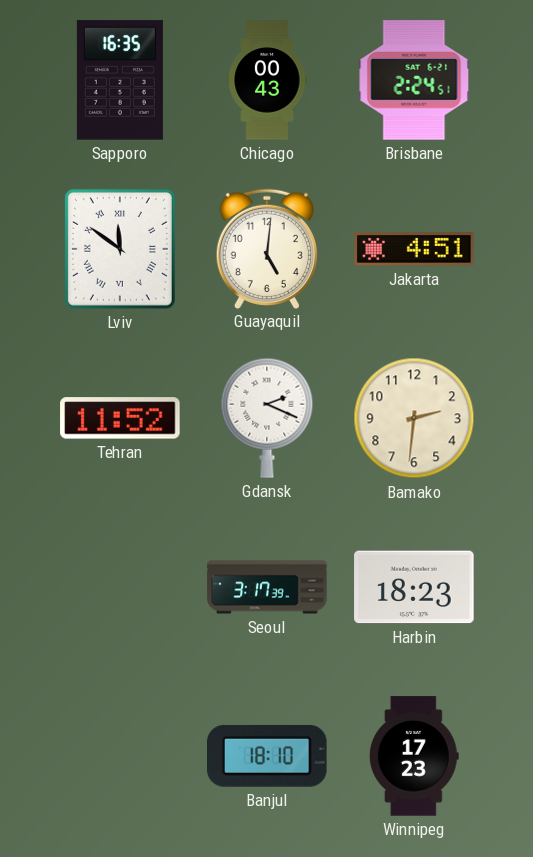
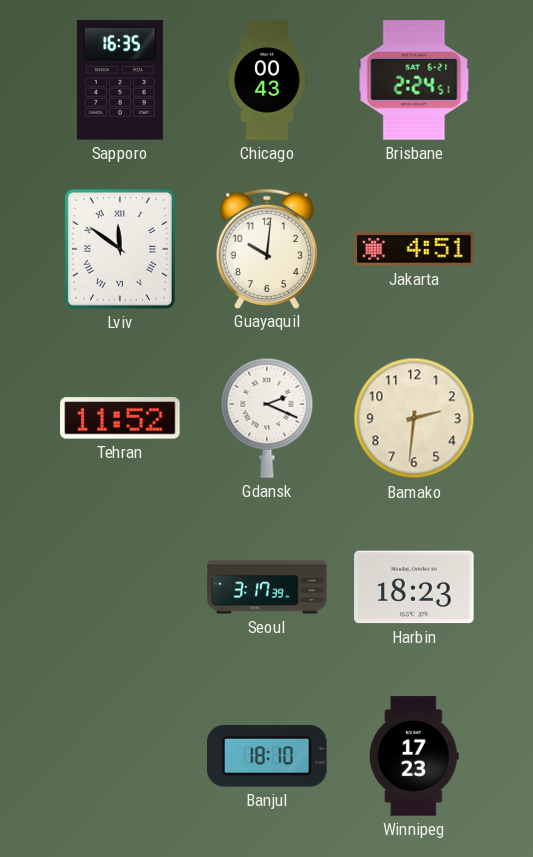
Guayaquil: 5:01 -> 10:01
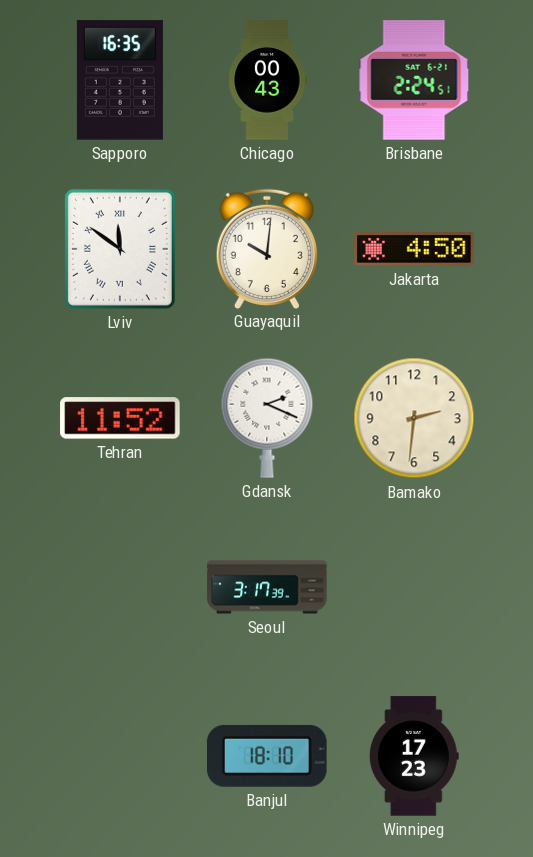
Jakarta: 4:51 -> 4:50
Harbin: 18:23 -> none
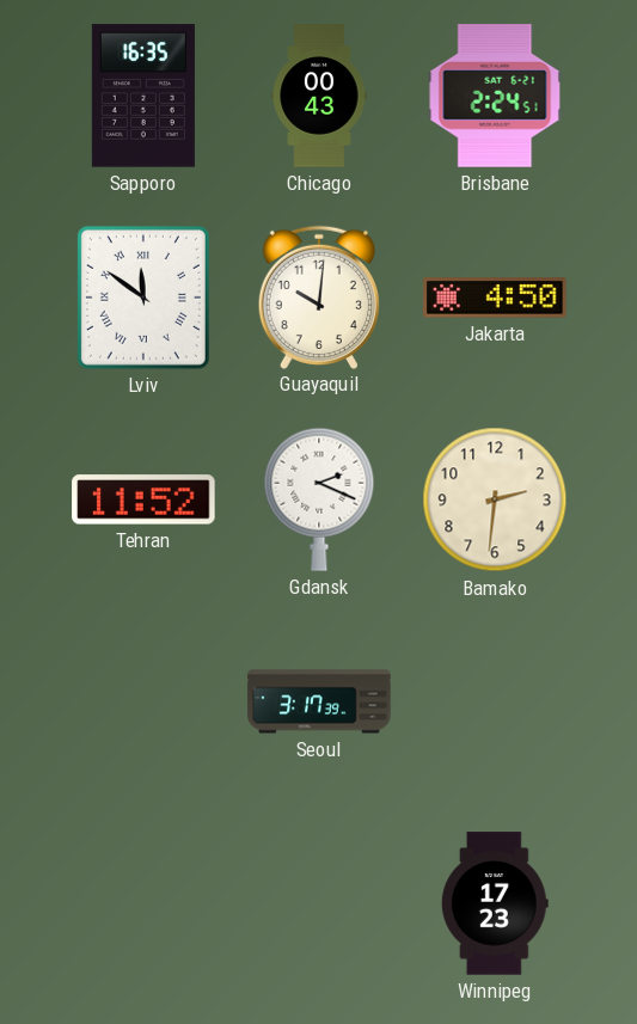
Banjul: 18:10 -> none
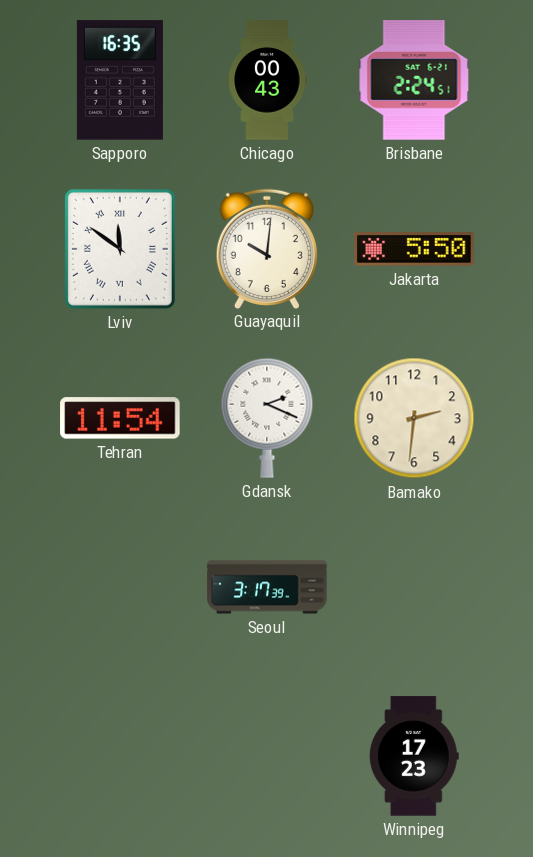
Jakarta: 4:50 -> 5:50
Tehran: 11:52 -> 11:54
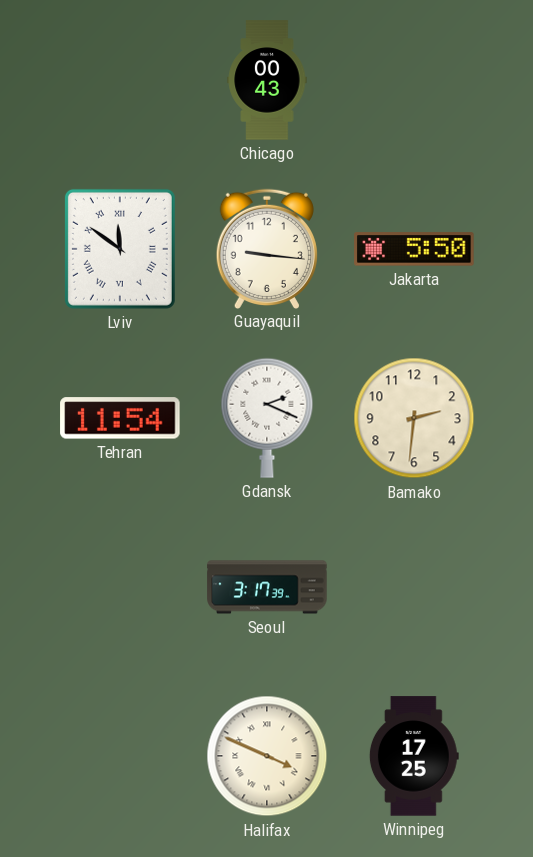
Sapporo: 16:35 -> none
Brisbane: 2:24 -> none
Guayaquil: 10:01 -> 9:16
Halifax: none -> 3:49
Winnipeg: 17:23 -> 17:25
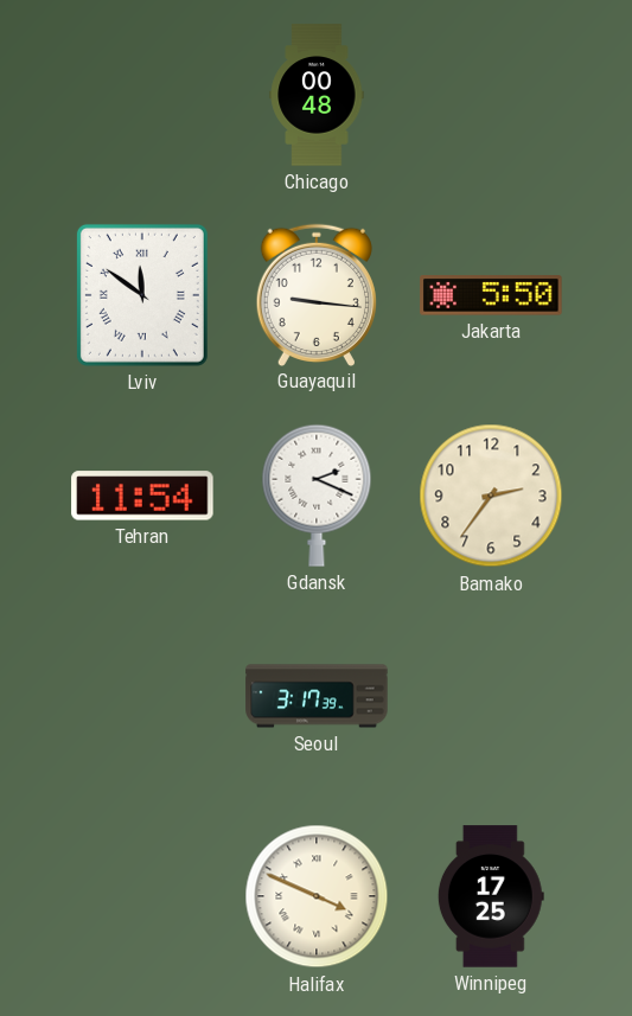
Chicago: 00:43 -> 00:48
Bamako: 2:31 -> 2:36
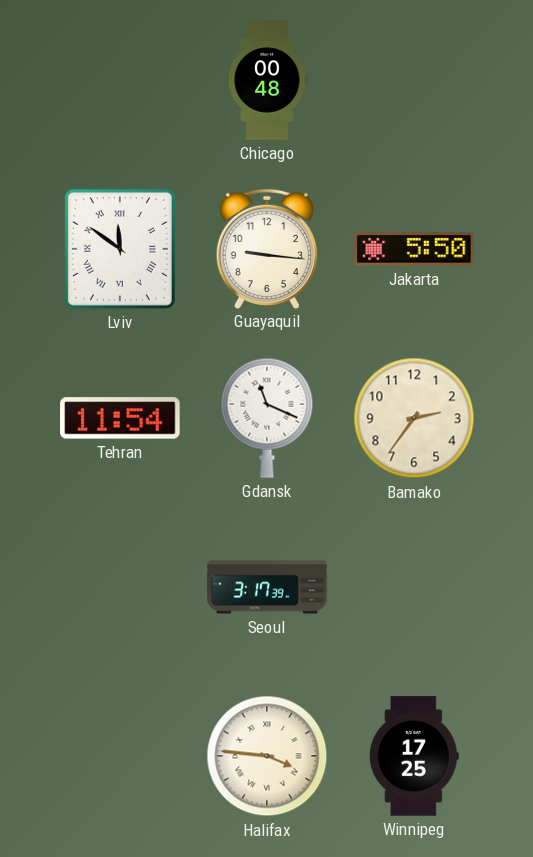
Gdansk: 2:19 -> 11:19
Halifax: 3:49 -> 3:46
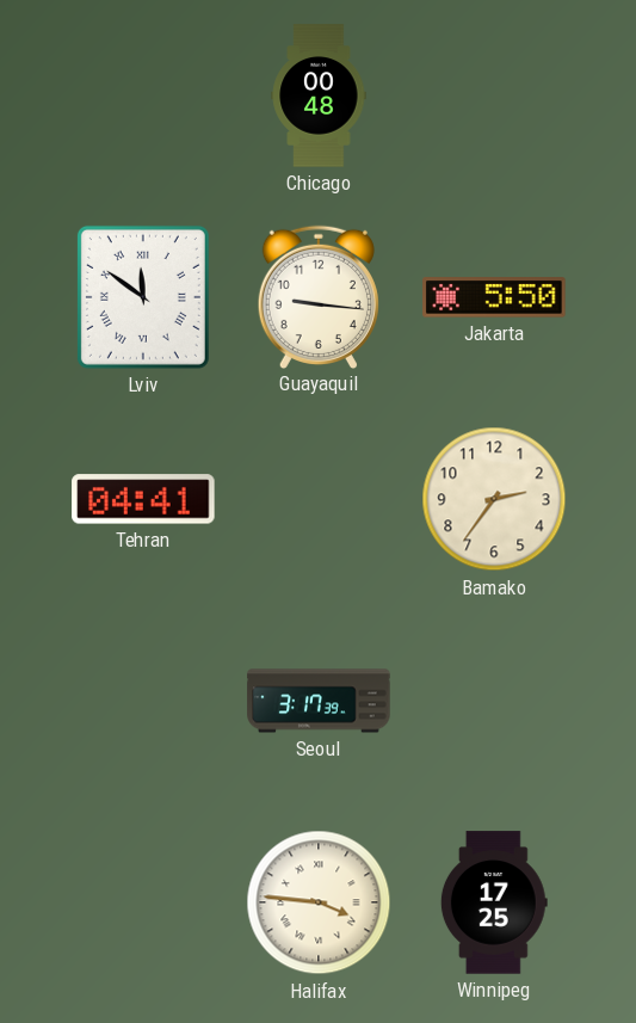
Tehran: 11:54 -> 04:41
Gdansk: 11:19 -> none
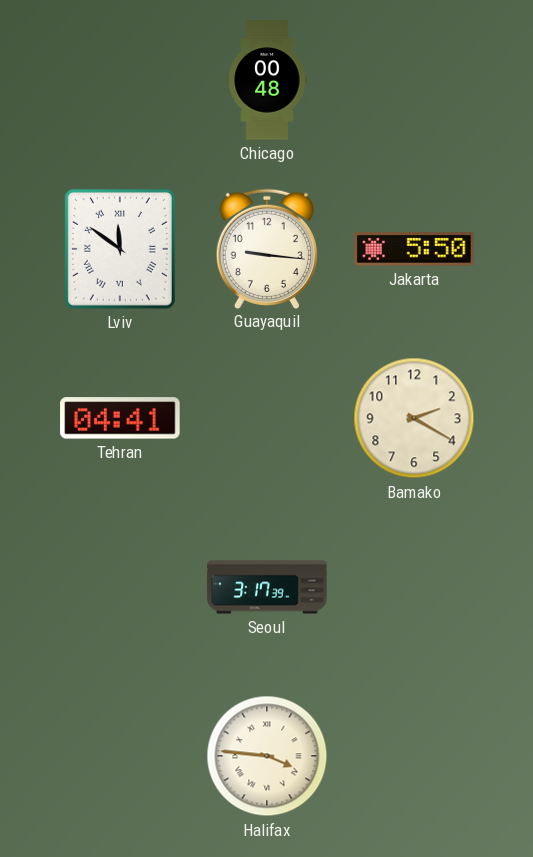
Bamako: 2:36 -> 2:20
Winnipeg: 17:25 -> none
